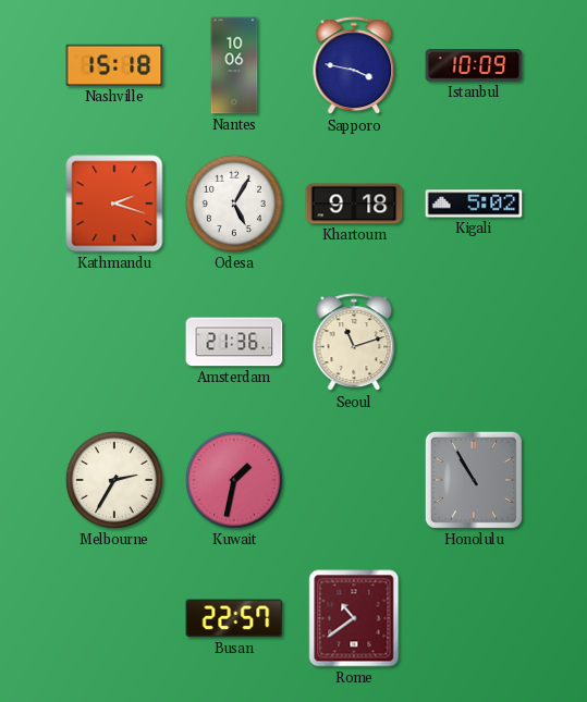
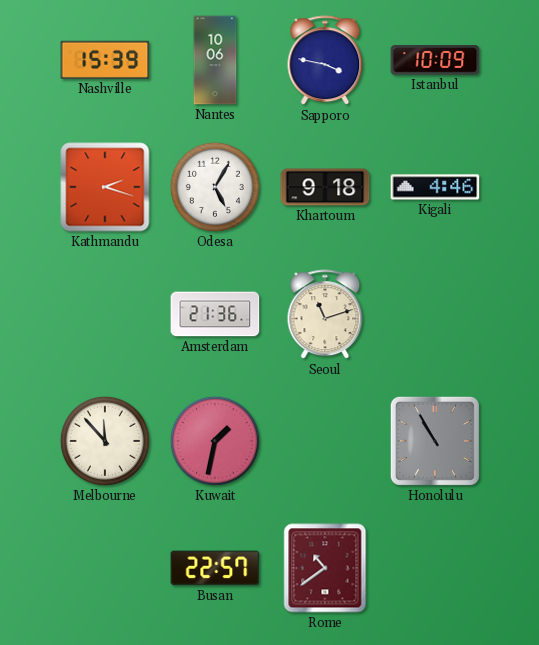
Nashville: 15:18 -> 15:39
Kigali: 5:02 -> 4:46
Melbourne: 2:35 -> 11:53
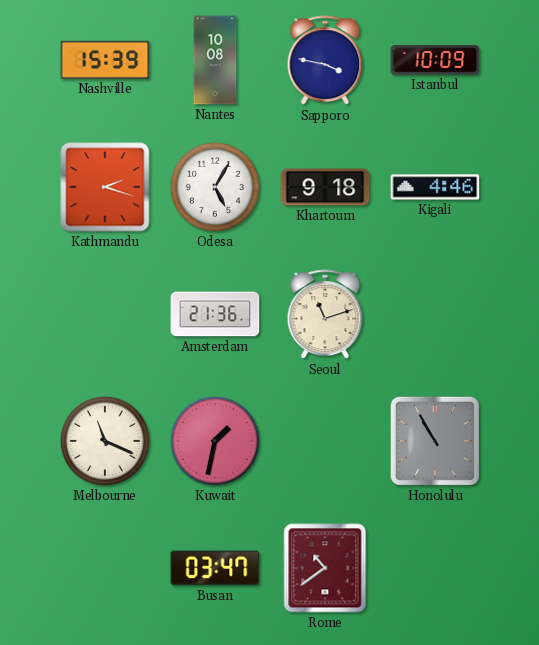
Nantes: 10:06 -> 10:08
Melbourne: 11:53 -> 11:19
Busan: 22:57 -> 03:47
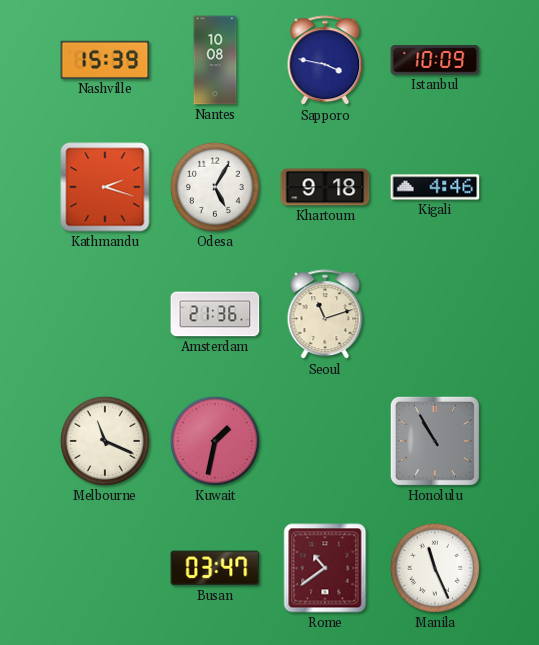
Manila: none -> 11:26
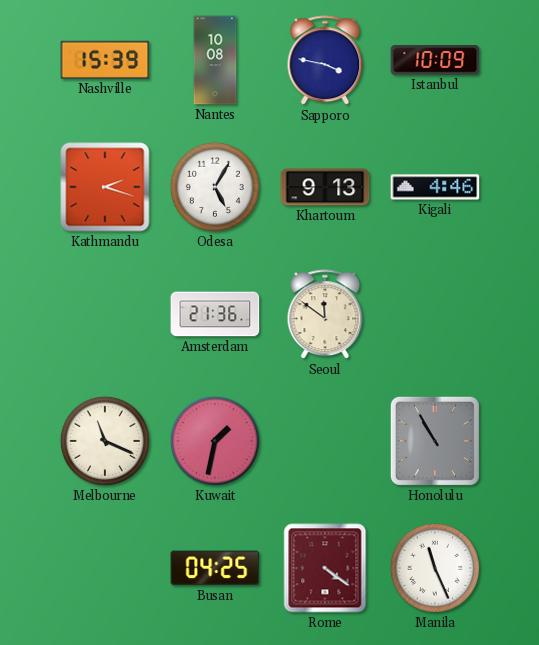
Khartoum: 9:18 -> 9:13
Seoul: 11:12 -> 11:51
Busan: 03:47 -> 04:25
Rome: 10:39 -> 4:21
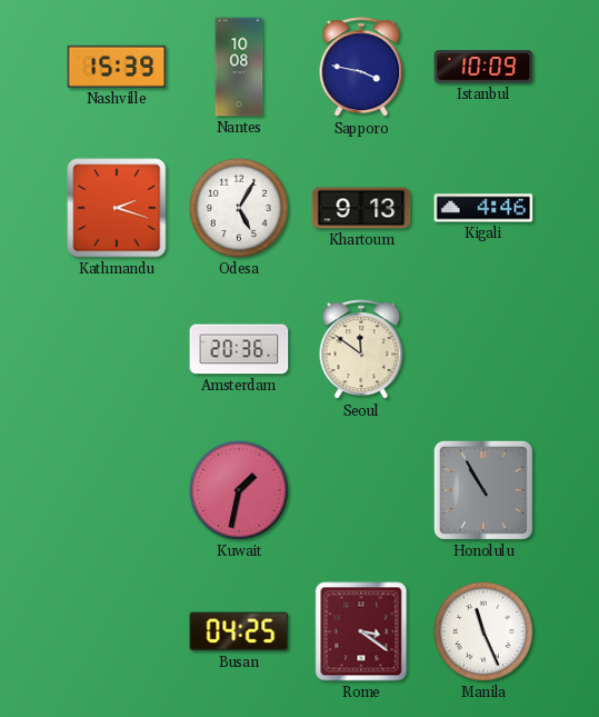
Amsterdam: 21:36 -> 20:36
Melbourne: 11:19 -> none
Rome: 4:21 -> 3:21
